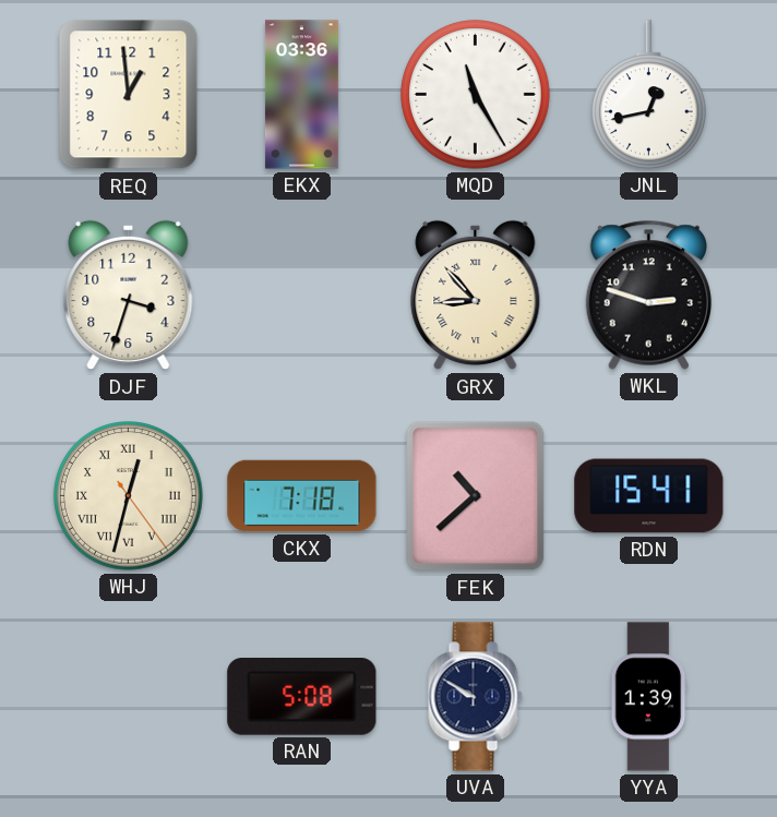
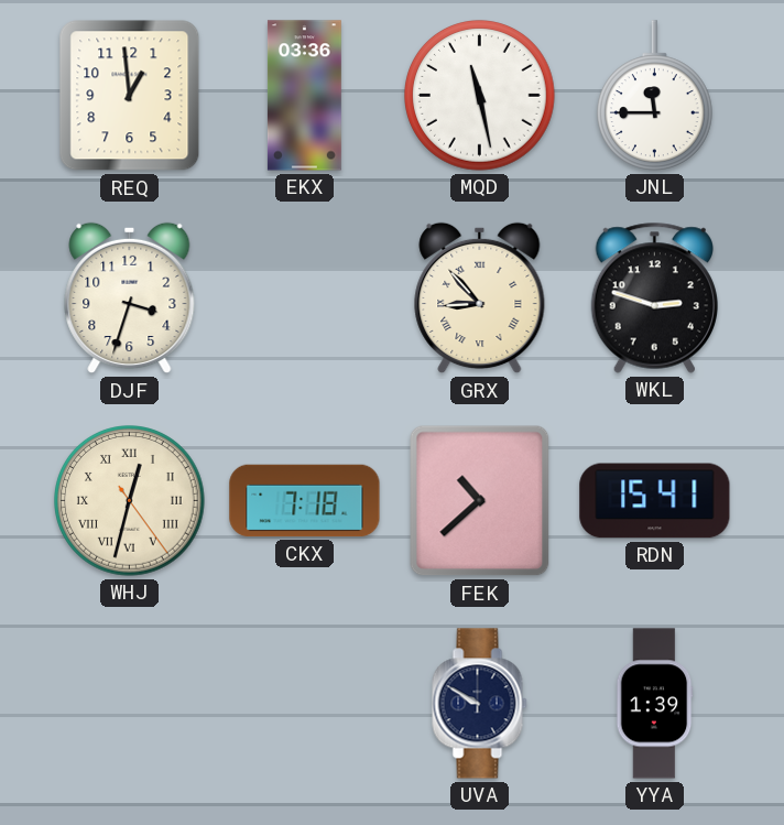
MQD: 11:25 -> 11:28
JNL: 12:43 -> 11:45
RAN: 5:08 -> none
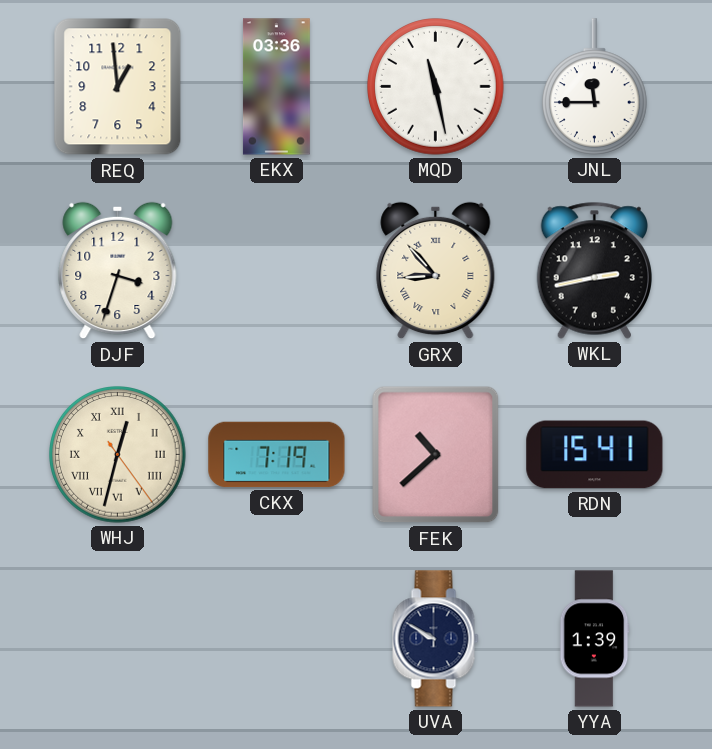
WKL: 2:48 -> 2:43
CKX: 7:18 -> 7:19
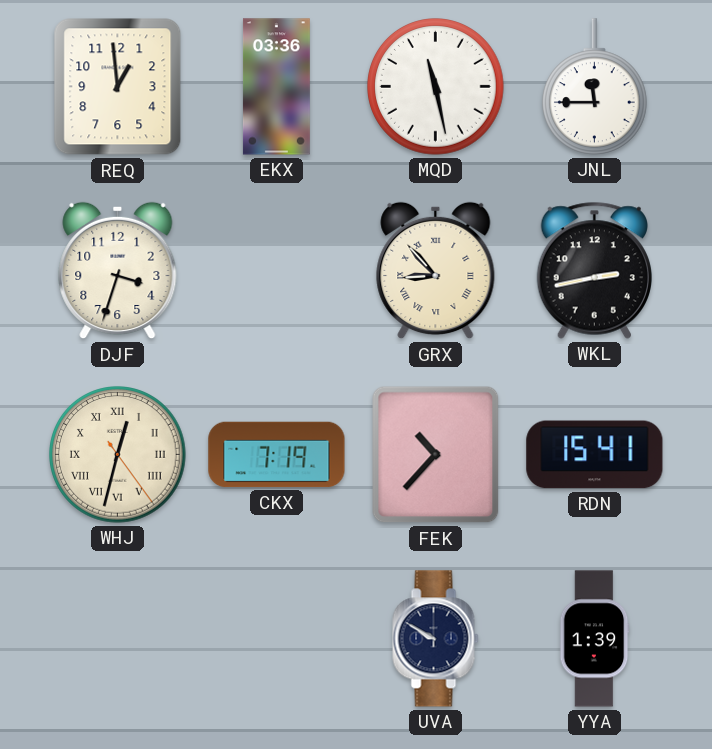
FEK: 10:38 -> 10:37
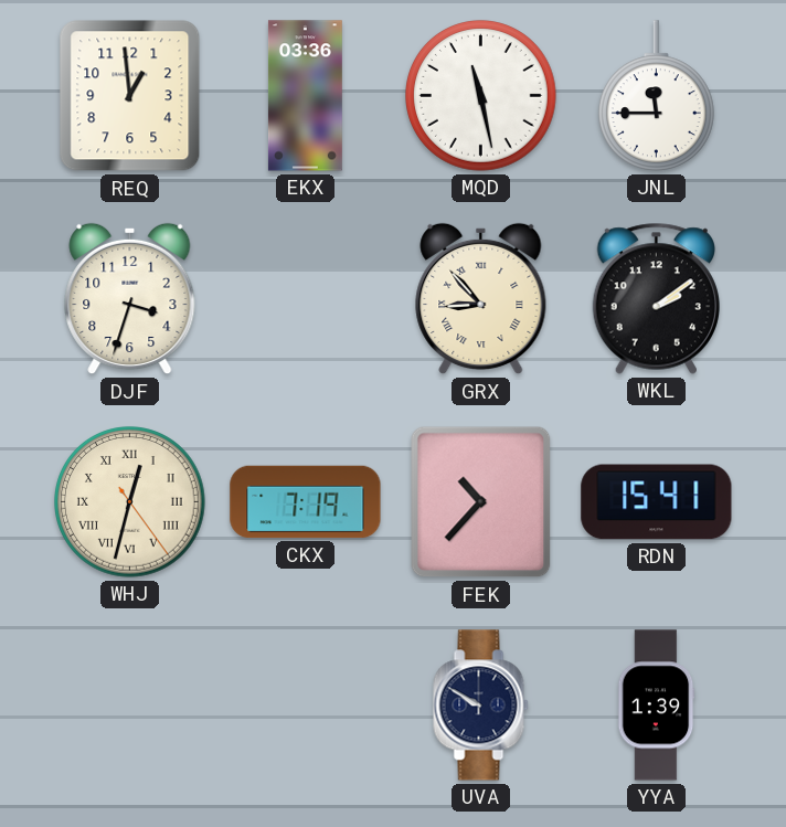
WKL: 2:43 -> 2:09
